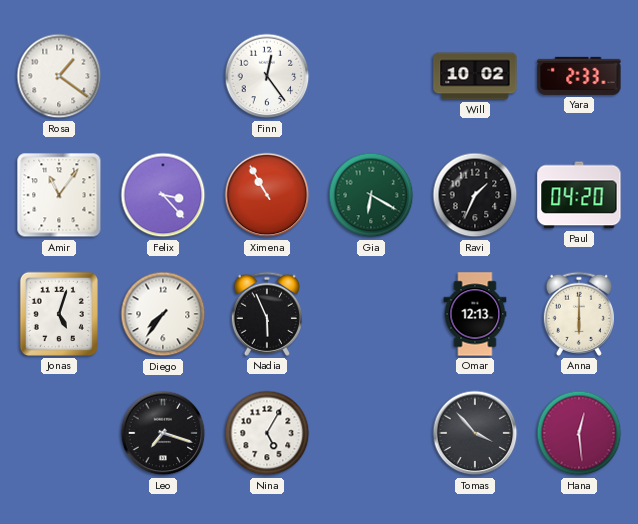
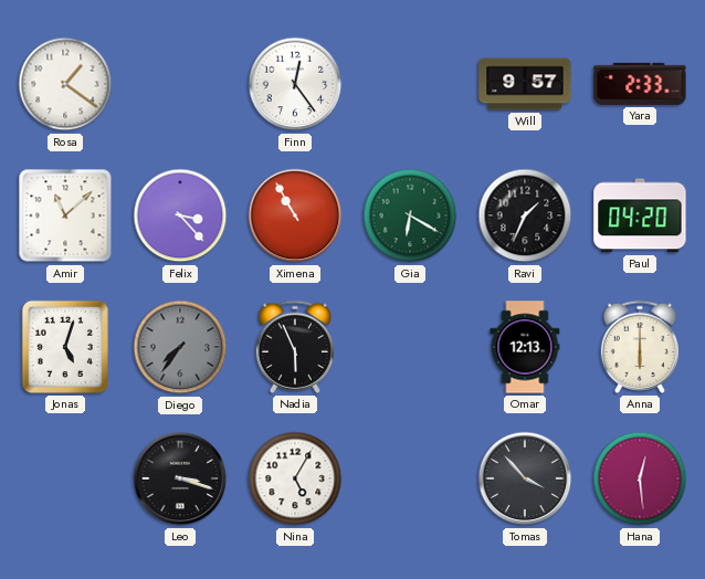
Will: 10:02 -> 9:57
Amir: 11:06 -> 11:08
Diego dial: white -> grey
Leo: 7:18 -> 3:18
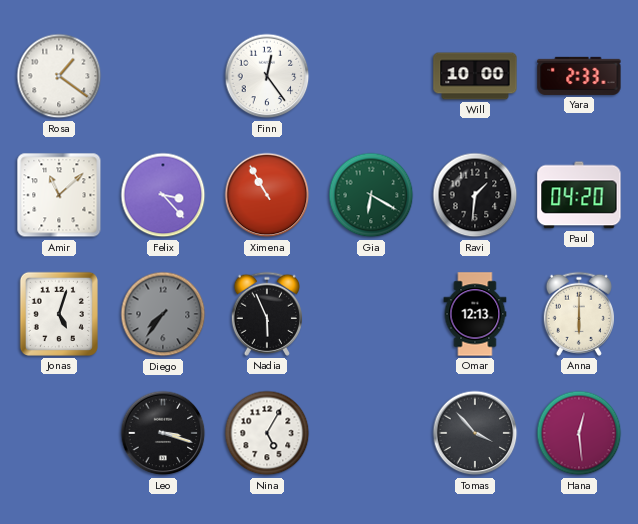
Will: 9:57 -> 10:00
Ravi: 1:34 -> 1:31
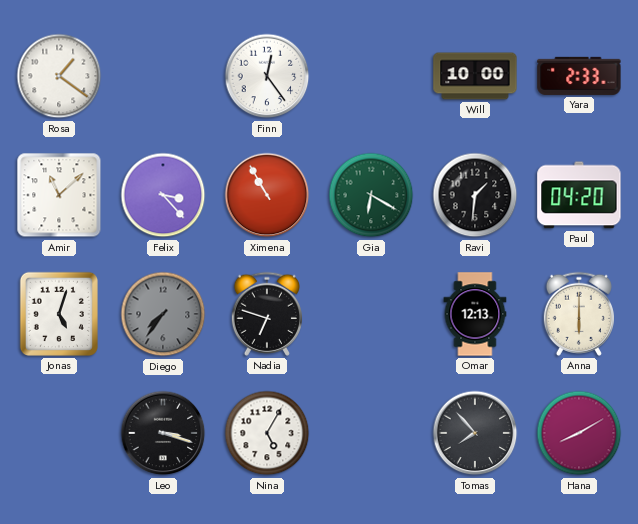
Nadia: 5:56 -> 6:48
Tomas: 3:53 -> 7:53
Hana: 12:29 -> 8:10
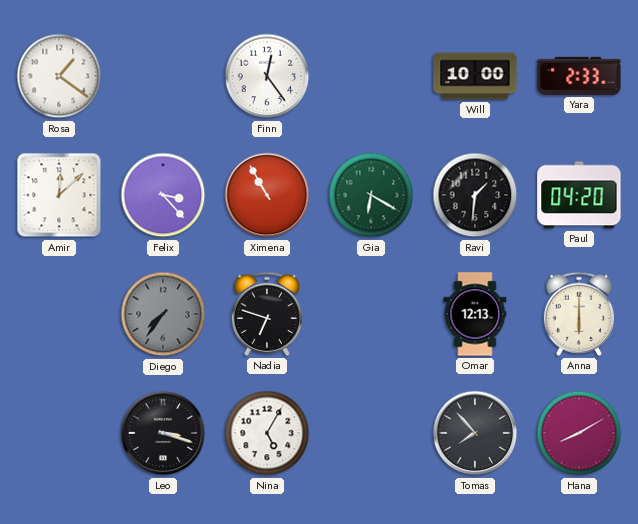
Amir: 11:08 -> 12:08
Jonas: 5:03 -> none
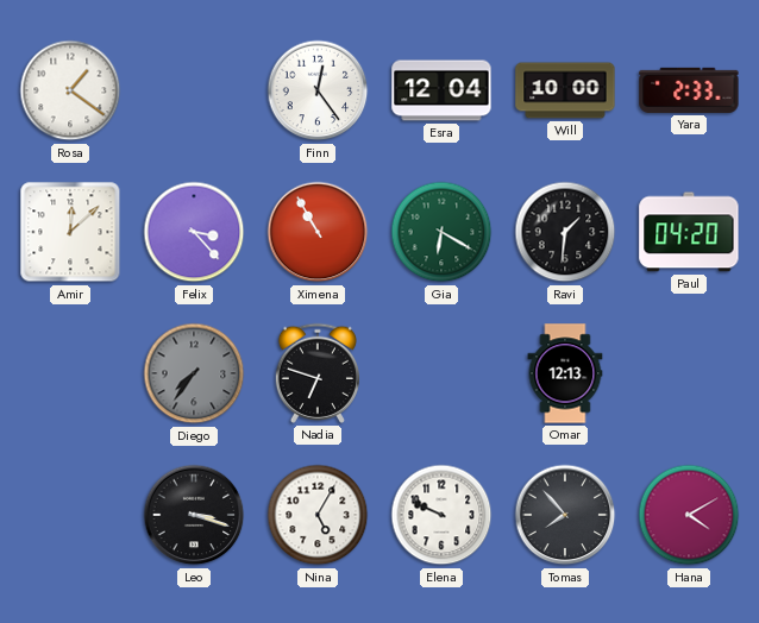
Esra: none -> 12:04
Anna: 6:00 -> none
Elena: none -> 9:49
Hana: 8:10 -> 4:10
